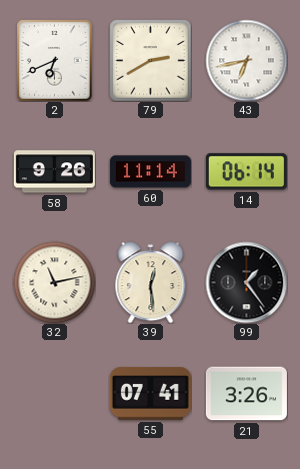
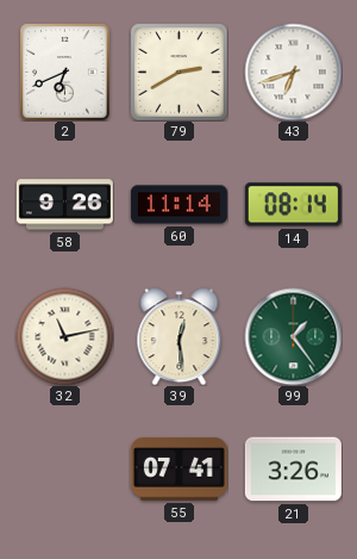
43: 6:43 -> 6:42
14: 06:14 -> 08:14
99 dial: black -> green
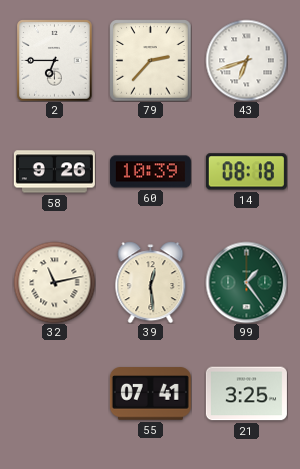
2: 6:41 -> 6:45
79: 2:40 -> 2:37
60: 11:14 -> 10:39
14: 08:14 -> 08:18
21: 3:26 -> 3:25
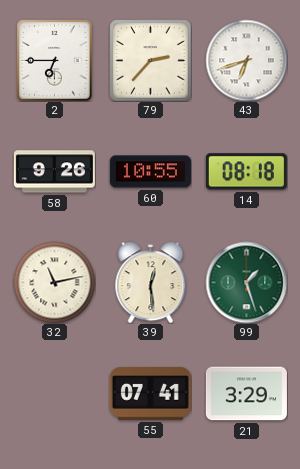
60: 10:39 -> 10:55
99: 1:24 -> 1:27
21: 3:25 -> 3:29
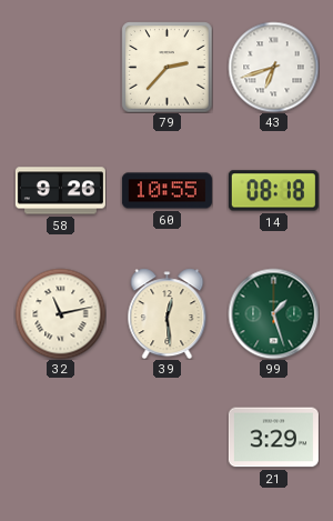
2: 6:45 -> none
55: 07:41 -> none
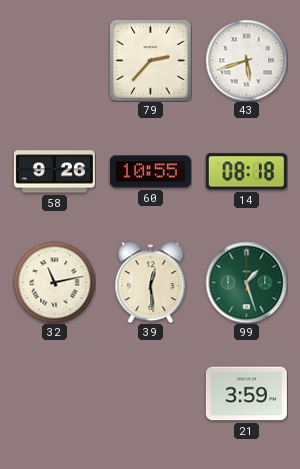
43: 6:42 -> 5:42
21: 3:29 -> 3:59
